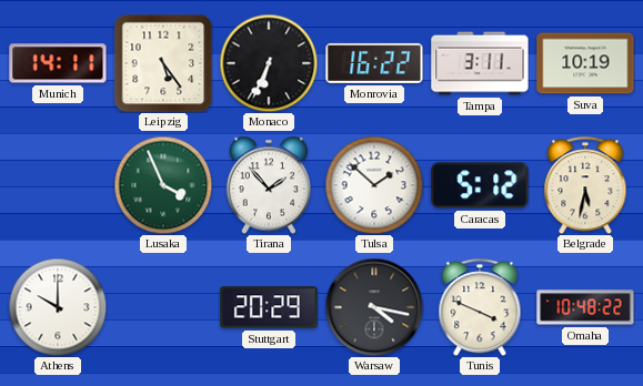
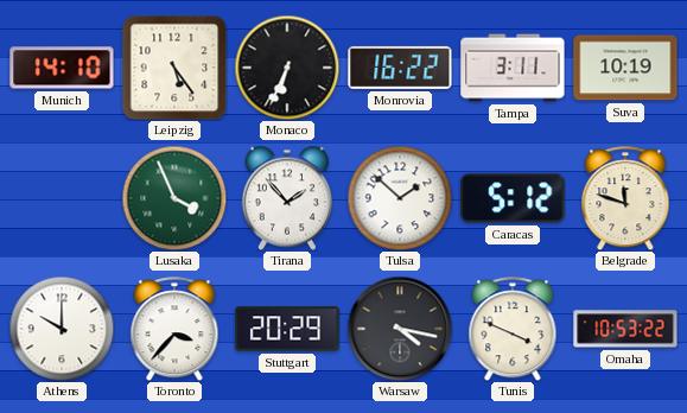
Munich: 14:11 -> 14:10
Belgrade: 5:32 -> 11:48
Toronto: none -> 3:37
Omaha: 10:48 -> 10:53
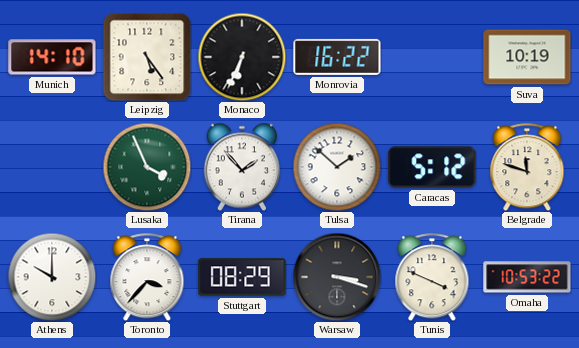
Tampa: 3:11 -> none
Stuttgart: 20:29 -> 08:29
Warsaw: 4:17 -> 3:18
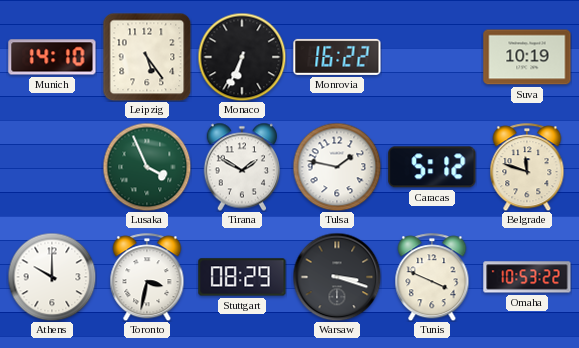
Tirana: 1:53 -> 1:50
Tulsa: 1:52 -> 1:47
Toronto: 3:37 -> 3:32
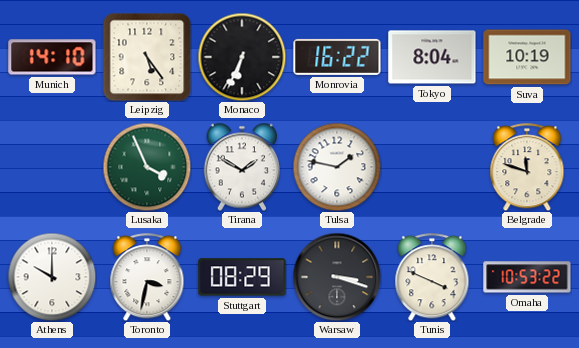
Tokyo: none -> 8:04
Caracas: 5:12 -> none
